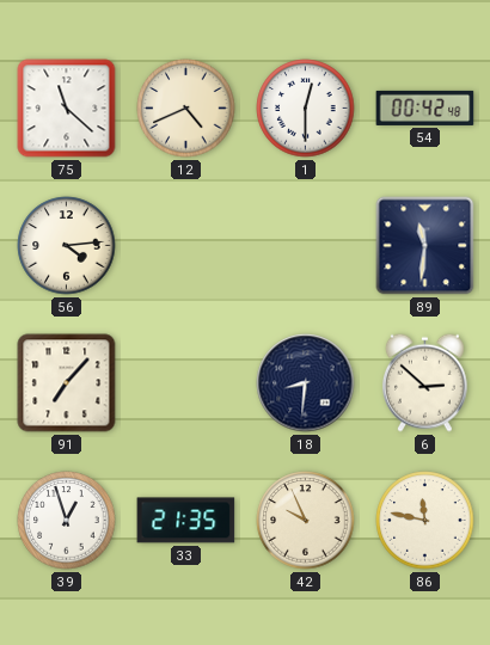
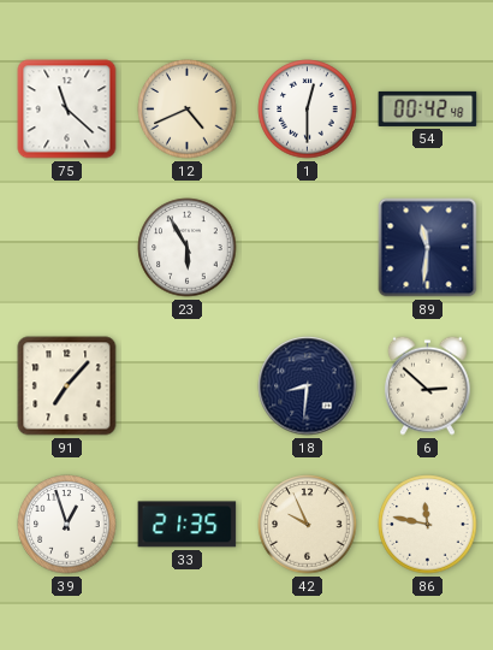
56: 4:14 -> none
23: none -> 5:55
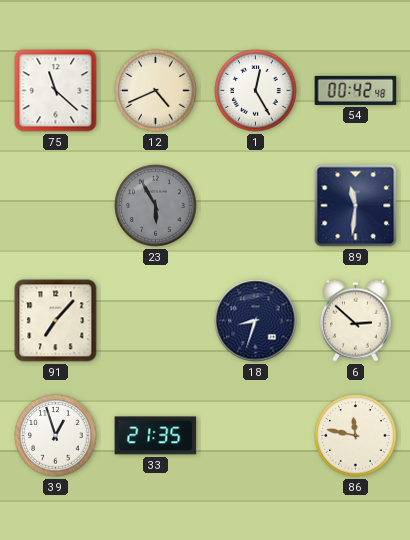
1: 12:30 -> 12:25
23 dial: white -> grey
18: 8:31 -> 8:33
42: 9:56 -> none
